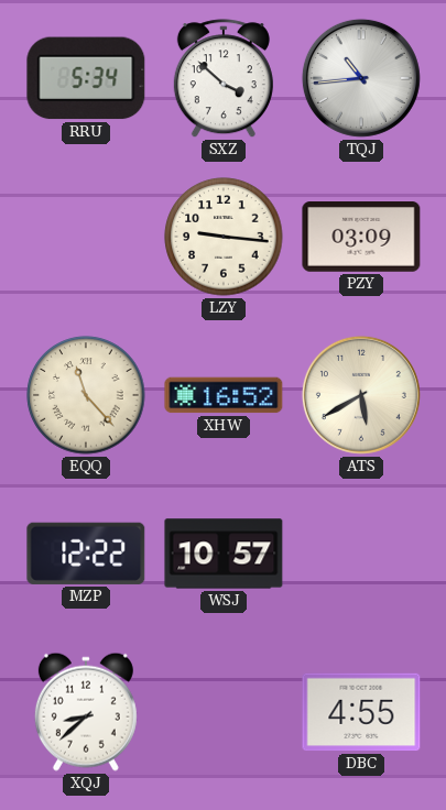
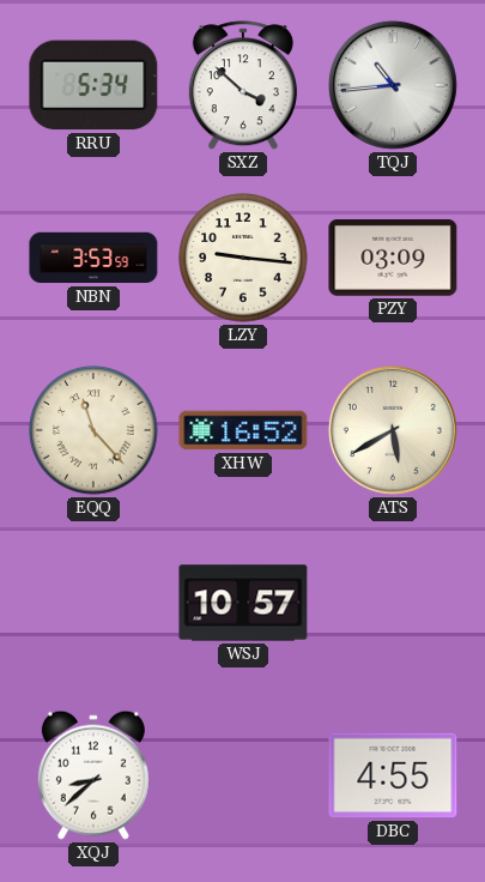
NBN: none -> 3:53
MZP: 12:22 -> none
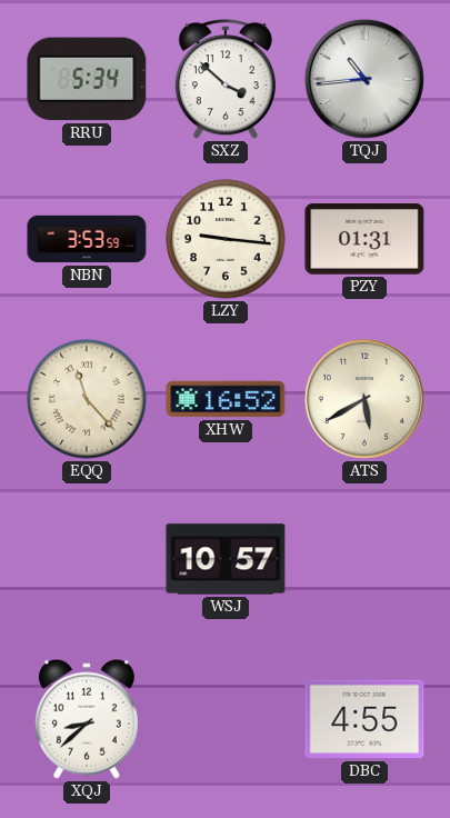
PZY: 03:09 -> 01:31
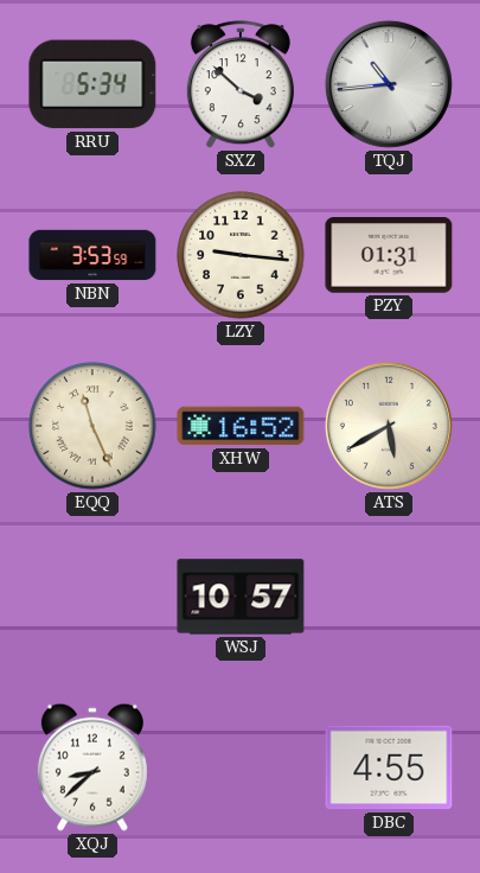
EQQ: 11:23 -> 11:26
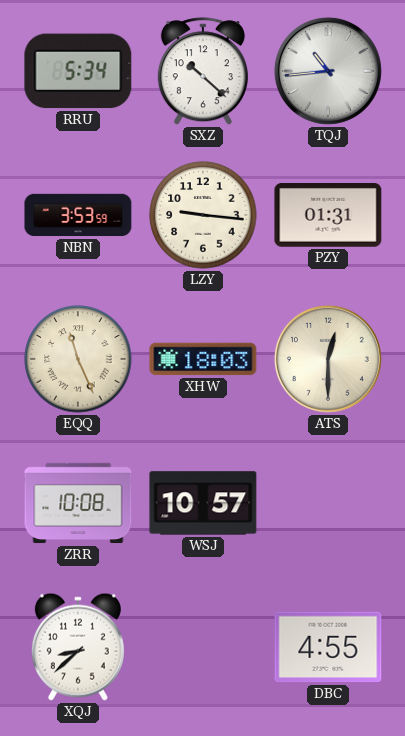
SXZ: 3:52 -> 10:22
XHW: 16:52 -> 18:03
ATS: 5:40 -> 12:30
ZRR: none -> 10:08
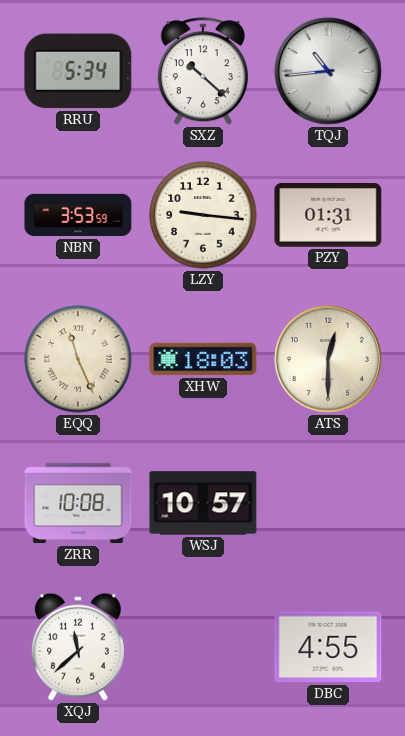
XQJ: 8:38 -> 11:38
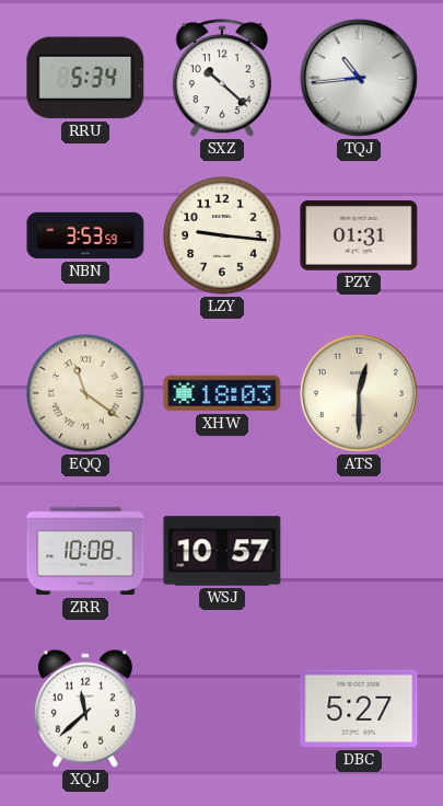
EQQ: 11:26 -> 11:21
DBC: 4:55 -> 5:27
